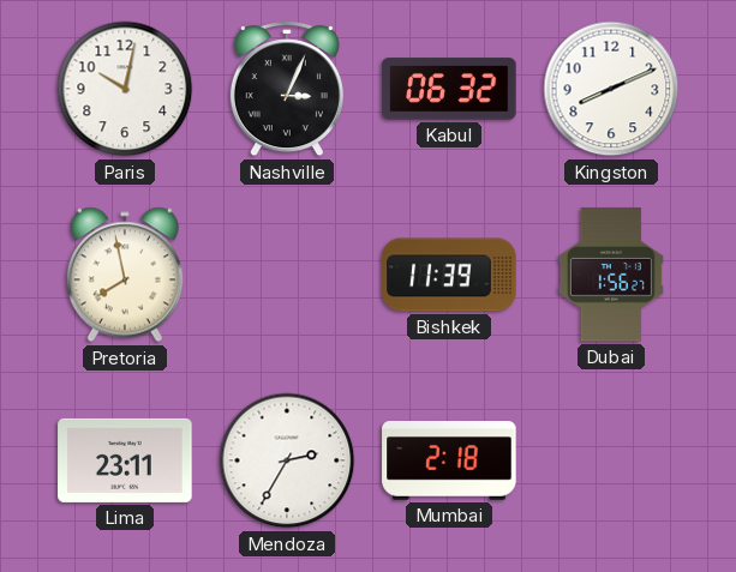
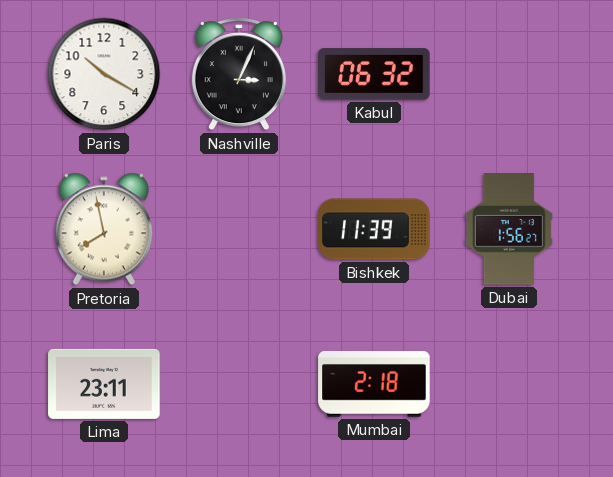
Paris: 10:02 -> 10:20
Kingston: 8:11 -> none
Mendoza: 2:35 -> none
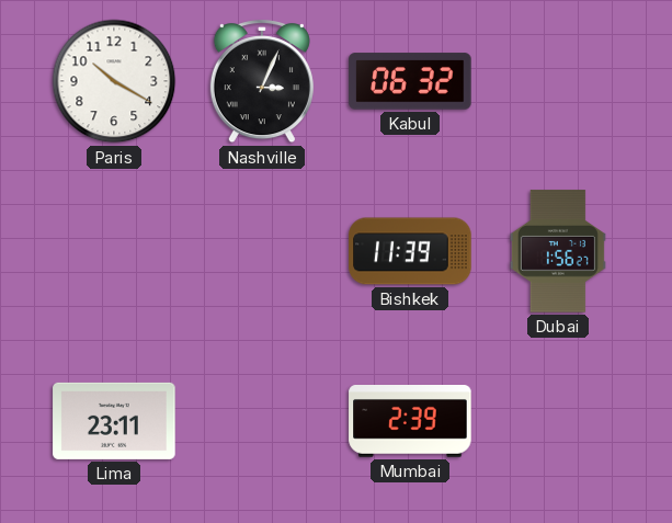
Pretoria: 7:58 -> none
Mumbai: 2:18 -> 2:39
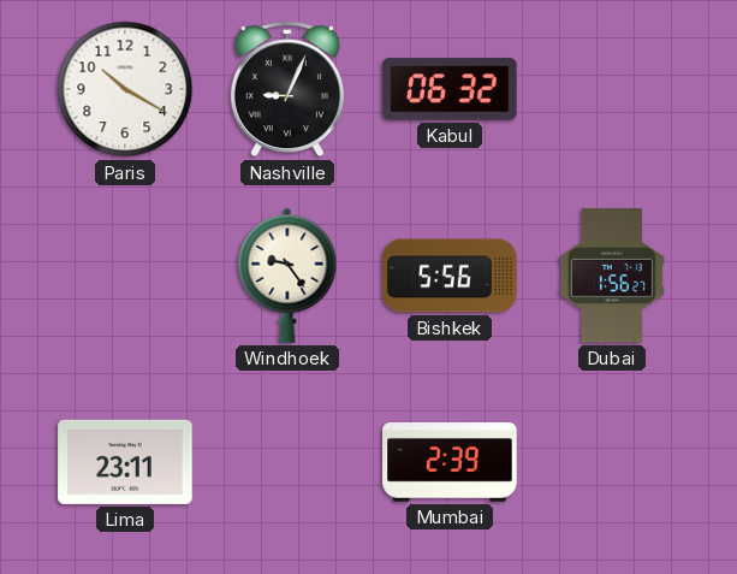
Nashville: 3:04 -> 9:04
Windhoek: none -> 9:24
Bishkek: 11:39 -> 5:56
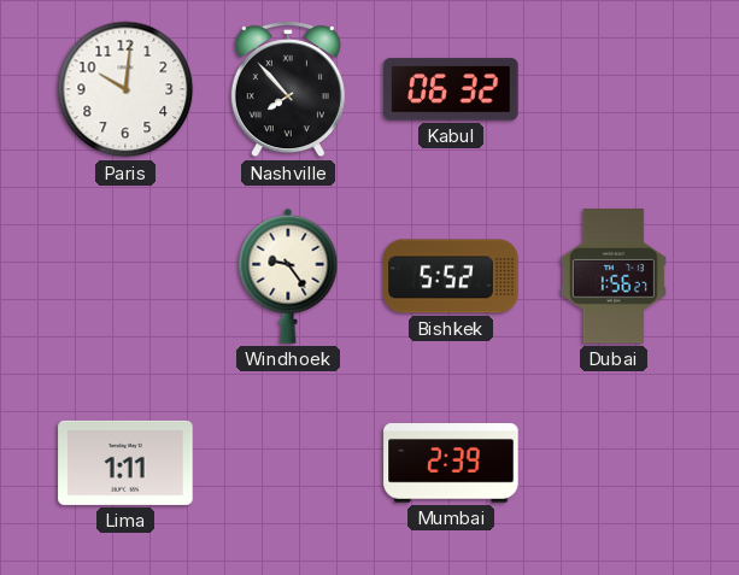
Paris: 10:20 -> 10:01
Nashville: 9:04 -> 7:53
Bishkek: 5:56 -> 5:52
Lima: 23:11 -> 1:11
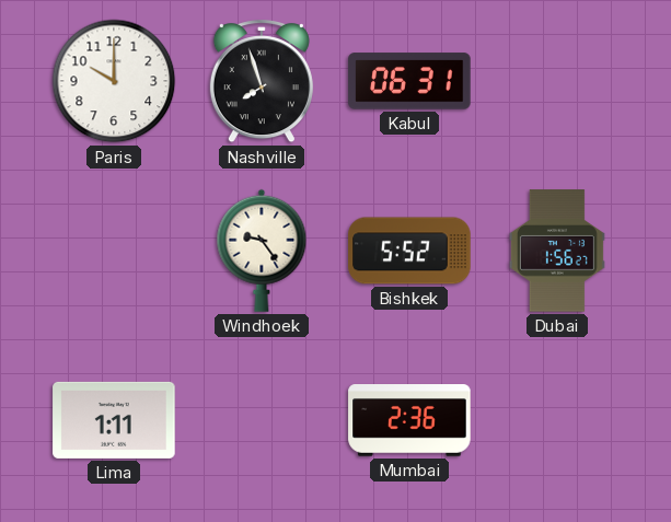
Paris: 10:01 -> 10:00
Nashville: 7:53 -> 7:57
Kabul: 06:32 -> 06:31
Mumbai: 2:39 -> 2:36
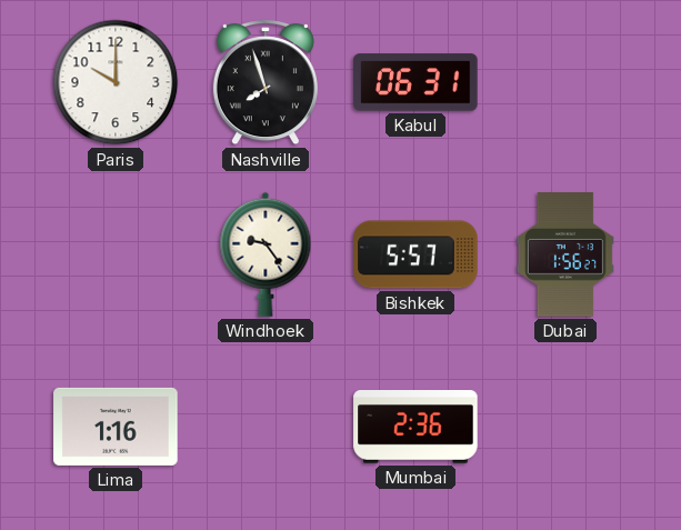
Bishkek: 5:52 -> 5:57
Lima: 1:11 -> 1:16
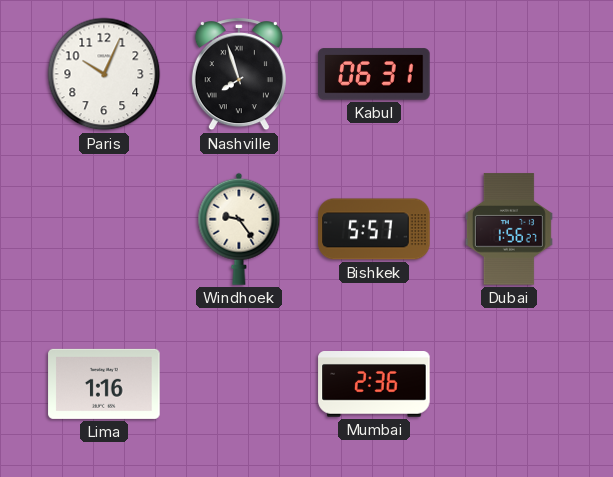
Paris: 10:00 -> 10:04
